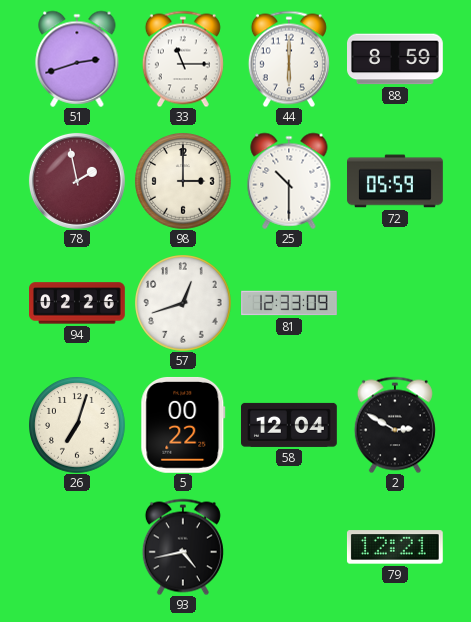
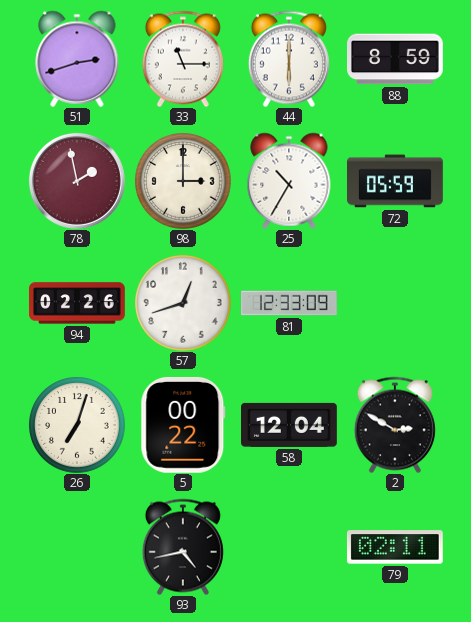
25: 10:30 -> 10:35
79: 12:21 -> 02:11
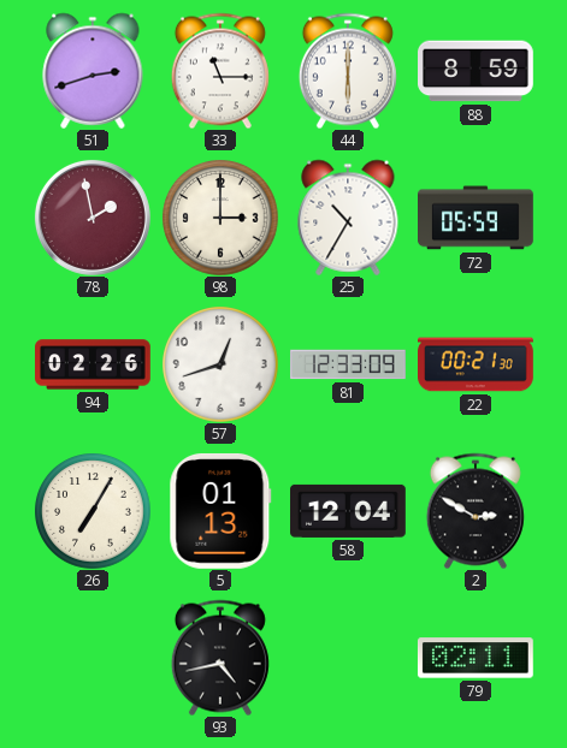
22: none -> 00:21
26: 7:03 -> 7:05
5: 00:22 -> 01:13
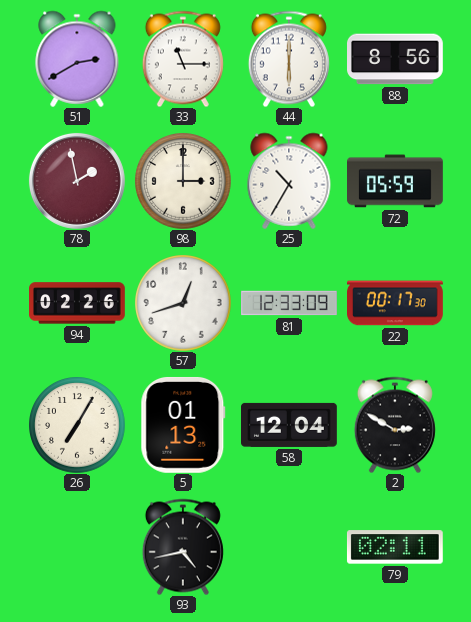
51: 2:42 -> 2:40
88: 8:59 -> 8:56
22: 00:21 -> 00:17
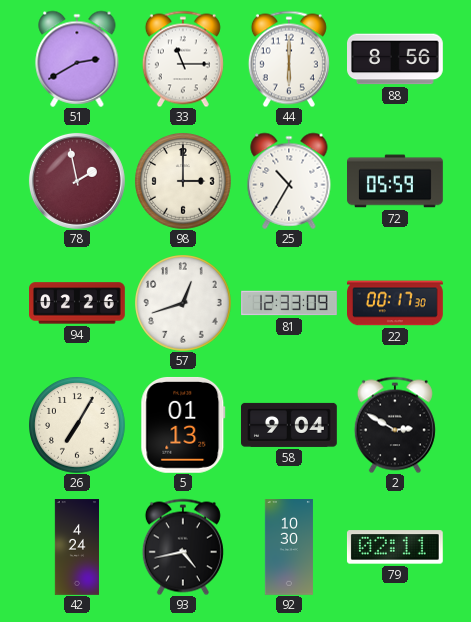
58: 12:04 -> 9:04
42: none -> 4:24
92: none -> 10:30
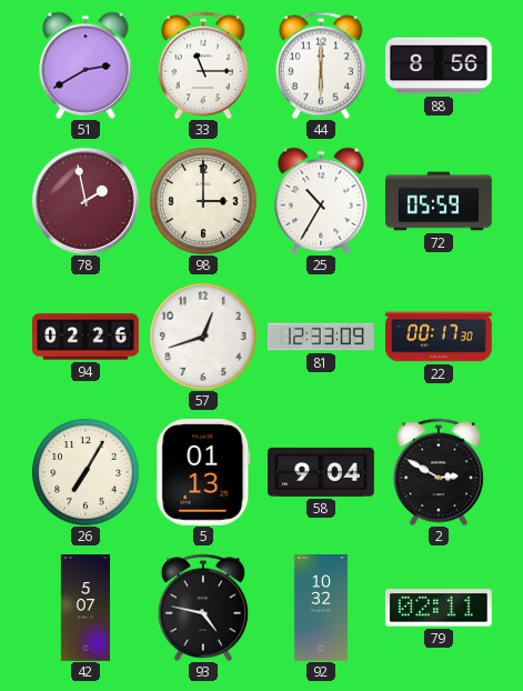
42: 4:24 -> 5:07
93: 4:43 -> 4:47
92: 10:30 -> 10:32
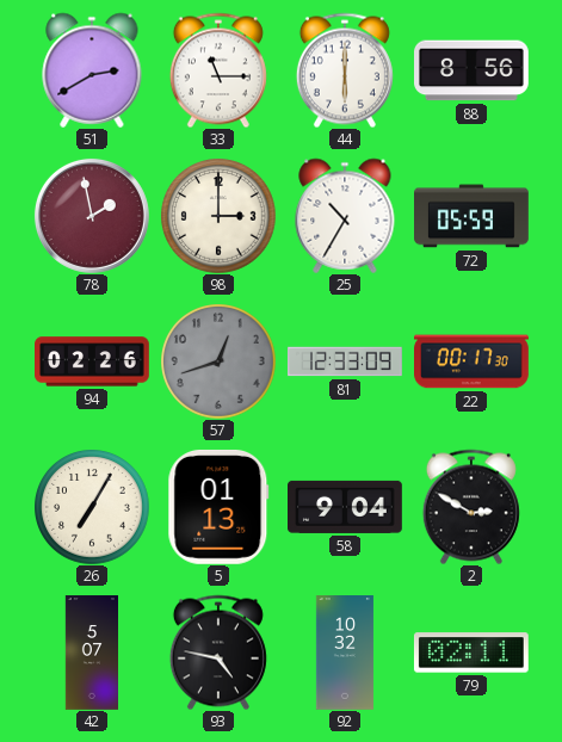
57 dial: white -> grey
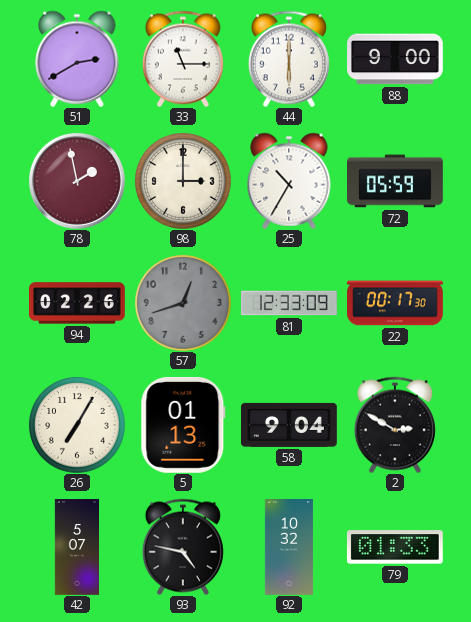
88: 8:56 -> 9:00
79: 02:11 -> 01:33
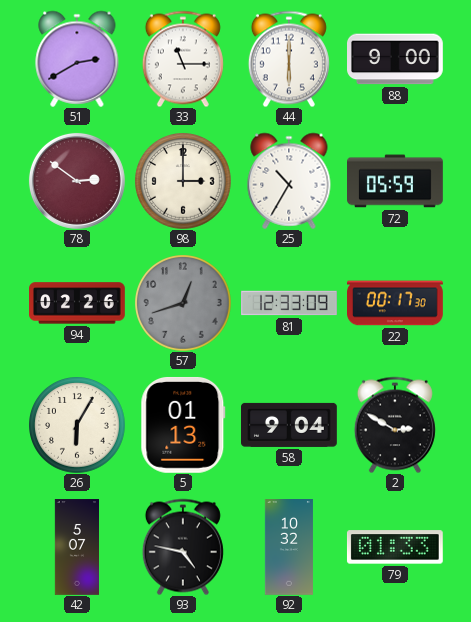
78: 1:58 -> 2:51
26: 7:05 -> 6:05
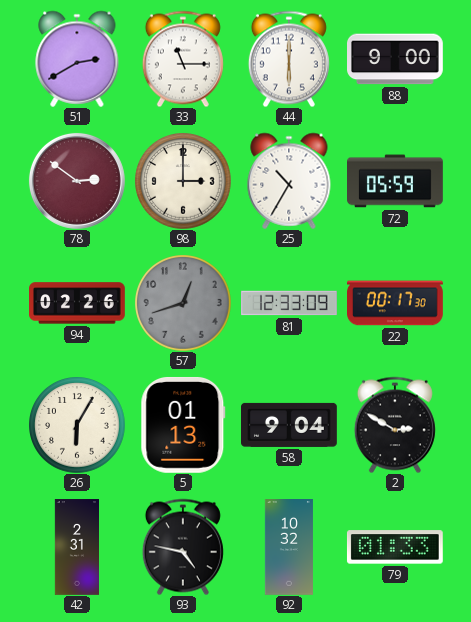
42: 5:07 -> 2:31
